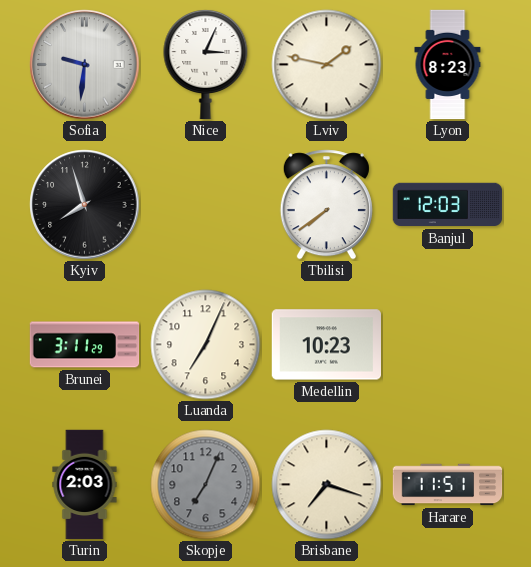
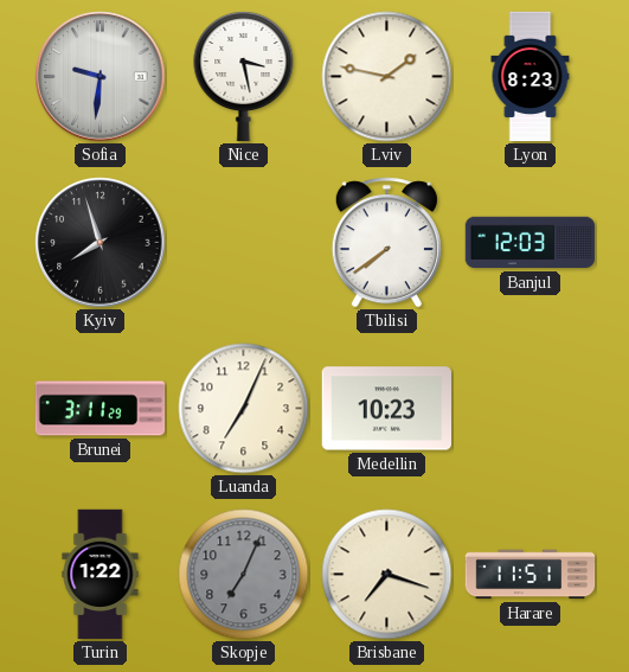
Nice: 3:04 -> 3:28
Turin: 2:03 -> 1:22
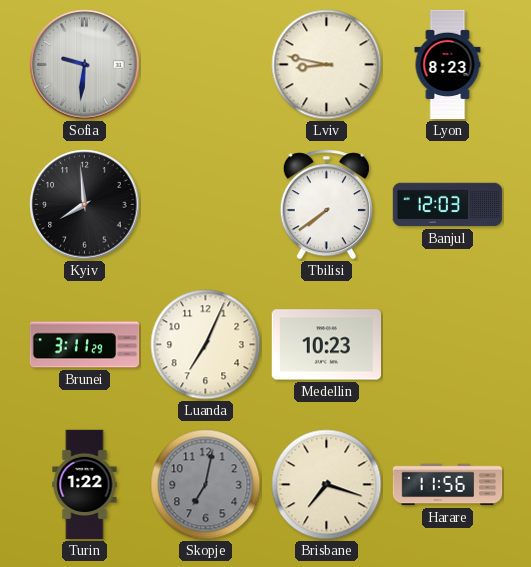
Nice: 3:28 -> none
Lviv: 1:47 -> 8:47
Kyiv: 7:57 -> 7:59
Skopje: 7:04 -> 7:02
Harare: 11:51 -> 11:56
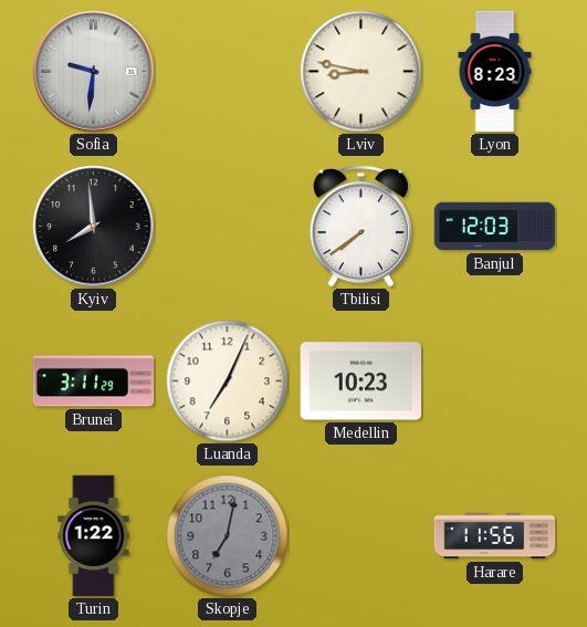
Brisbane: 7:18 -> none
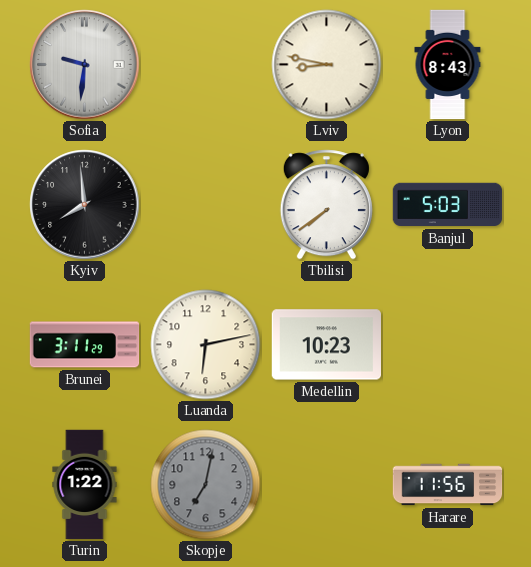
Lyon: 8:23 -> 8:43
Banjul: 12:03 -> 5:03
Luanda: 7:04 -> 6:13
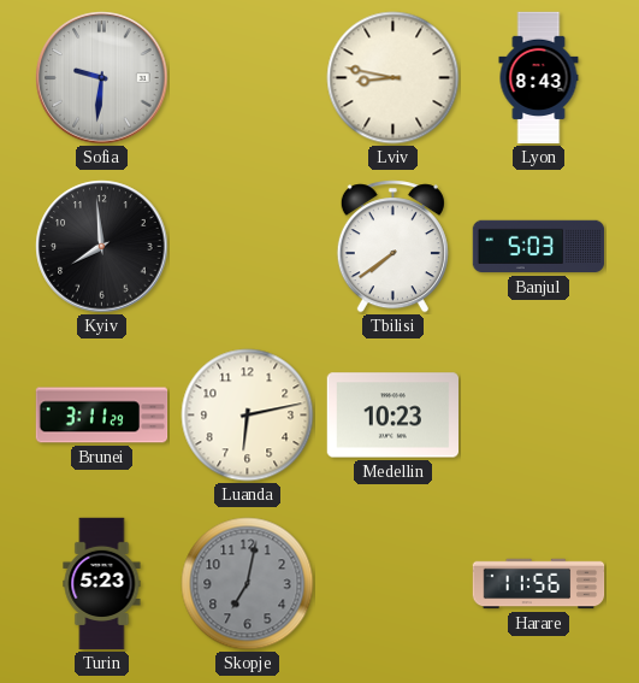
Turin: 1:22 -> 5:23
